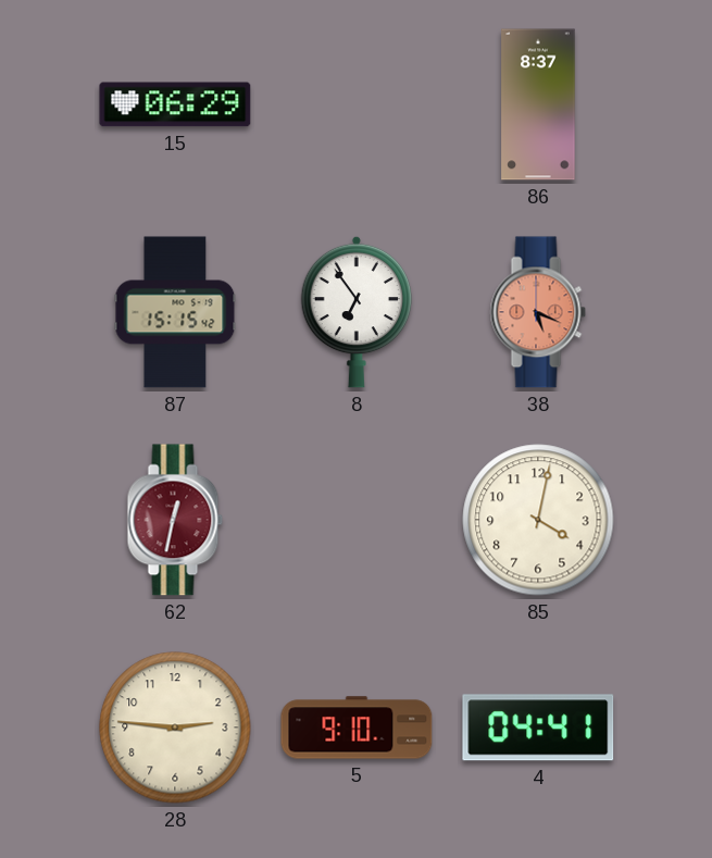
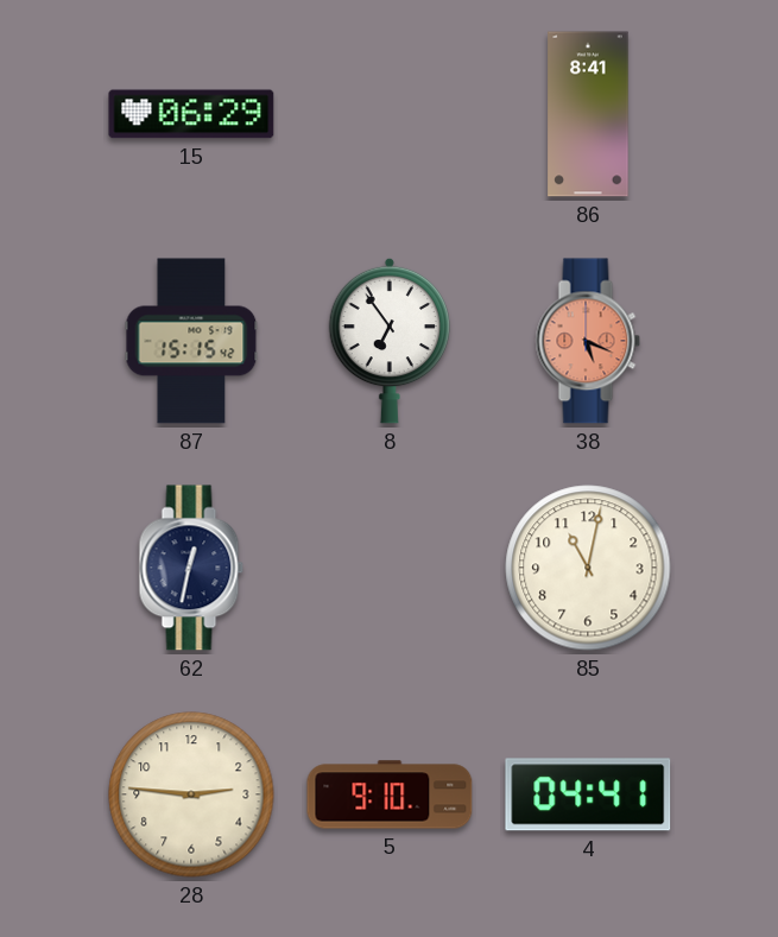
86: 8:37 -> 8:41
62 dial: burgundy -> navy
85: 4:02 -> 11:02
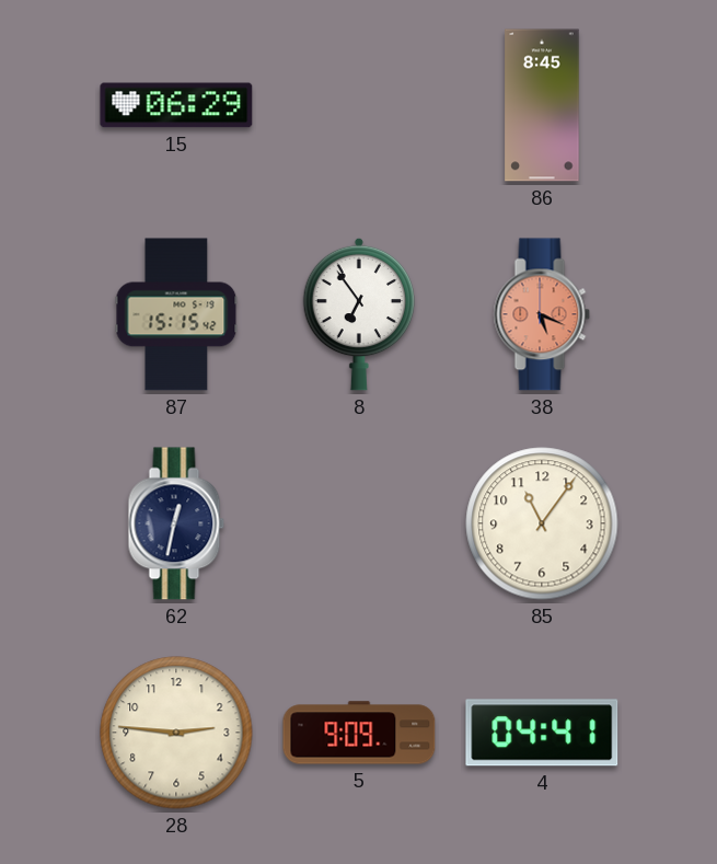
86: 8:41 -> 8:45
85: 11:02 -> 11:06
5: 9:10 -> 9:09
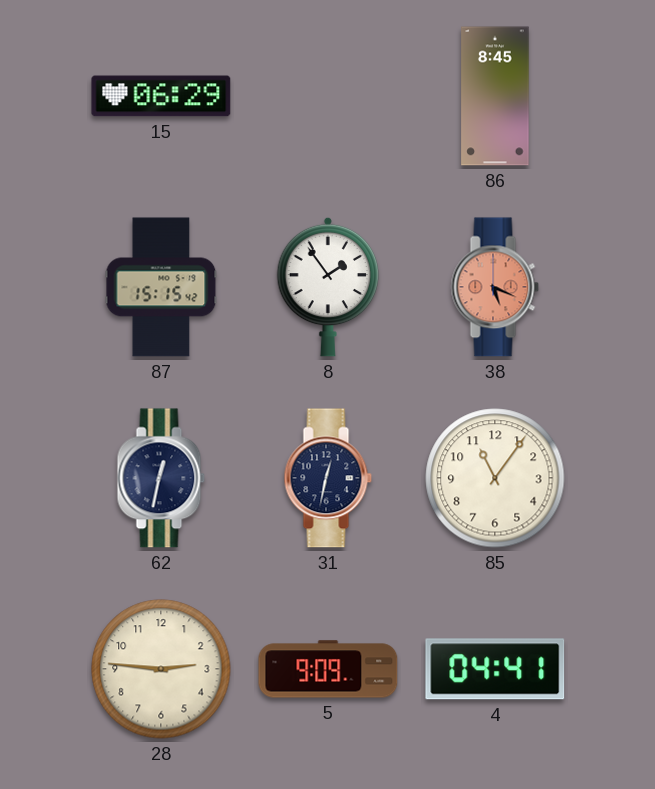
8: 6:54 -> 1:54
31: none -> 12:32
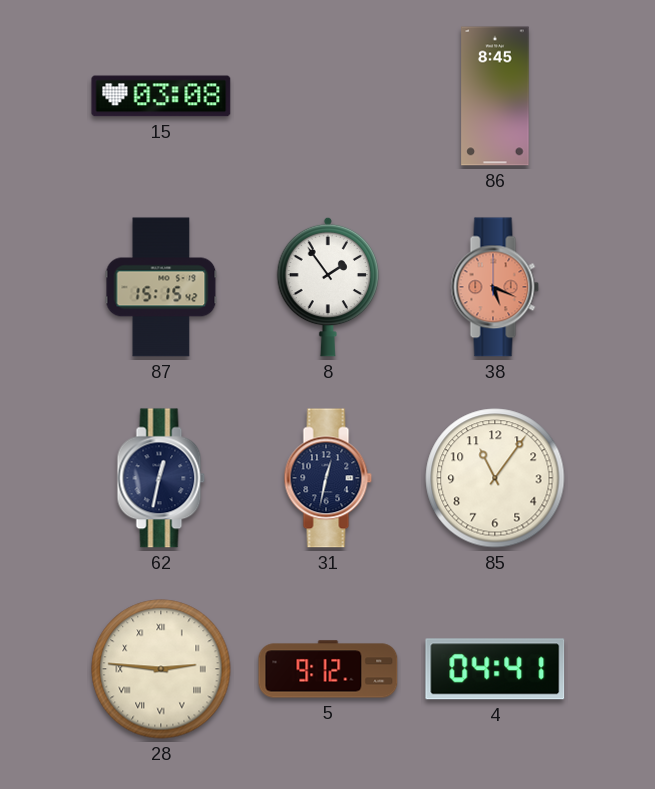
15: 06:29 -> 03:08
28 numerals: Arabic -> Roman
5: 9:09 -> 9:12
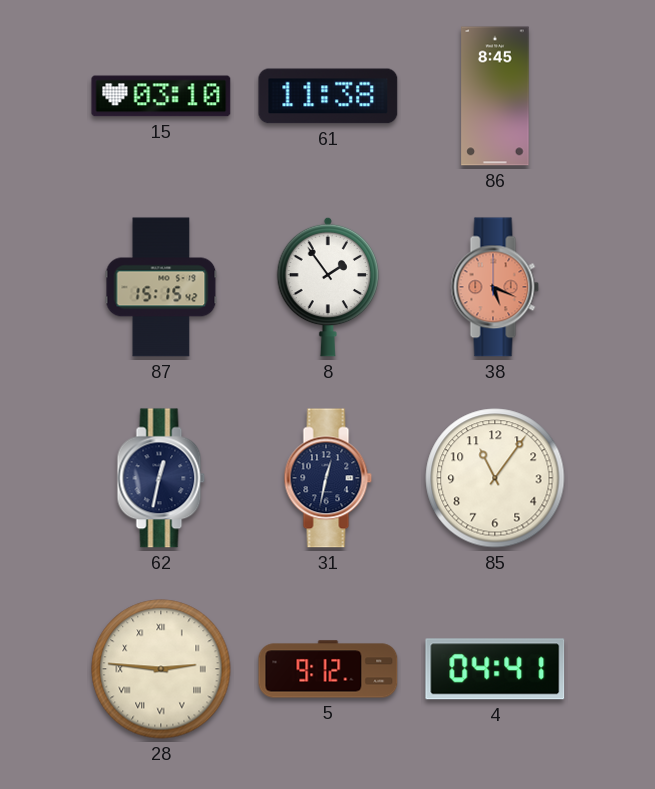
15: 03:08 -> 03:10
61: none -> 11:38
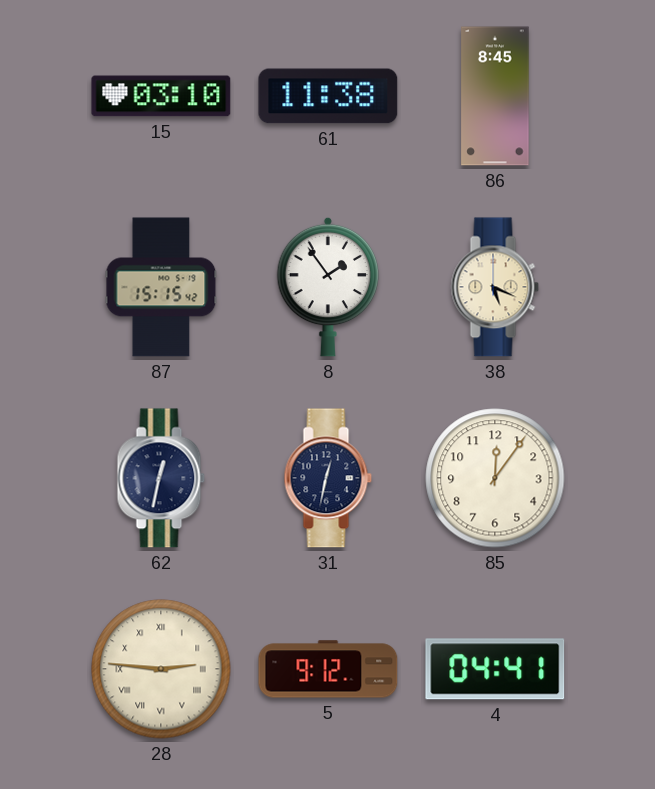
38 dial: salmon -> cream
85: 11:06 -> 12:06
